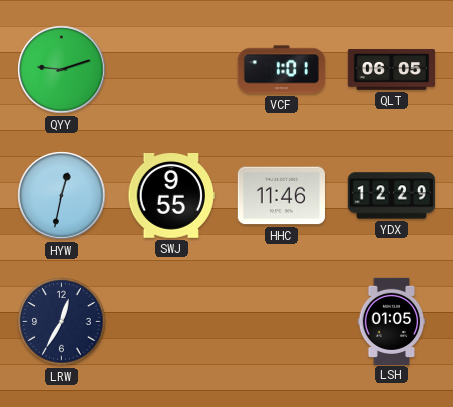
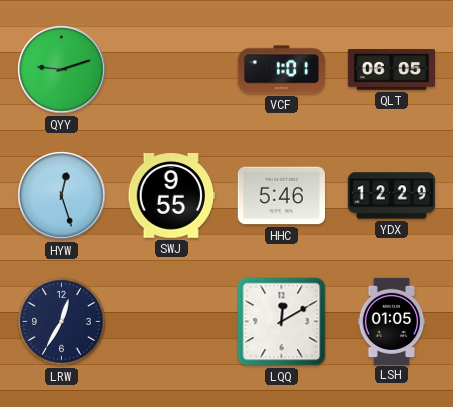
HYW: 12:32 -> 12:27
HHC: 11:46 -> 5:46
LQQ: none -> 12:10
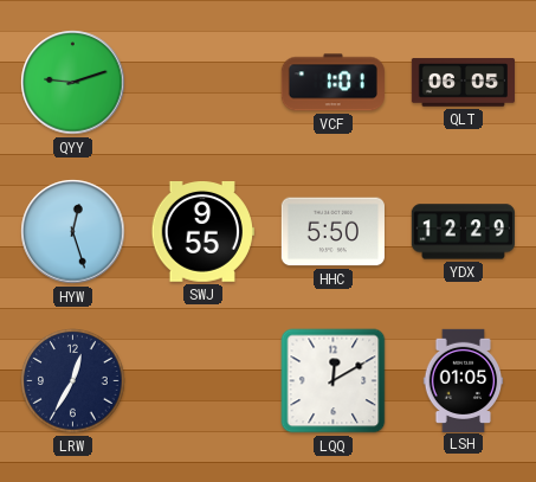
HHC: 5:46 -> 5:50
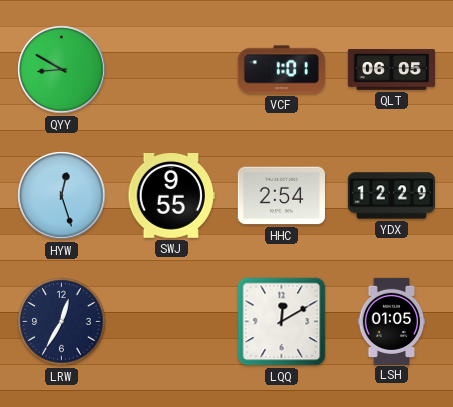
QYY: 9:12 -> 8:50
HHC: 5:50 -> 2:54
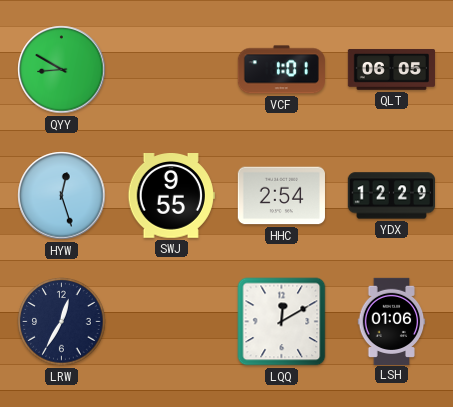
LSH: 01:05 -> 01:06
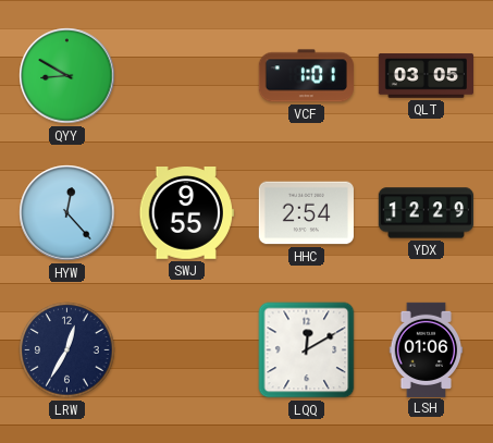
QLT: 06:05 -> 03:05
HYW: 12:27 -> 12:23
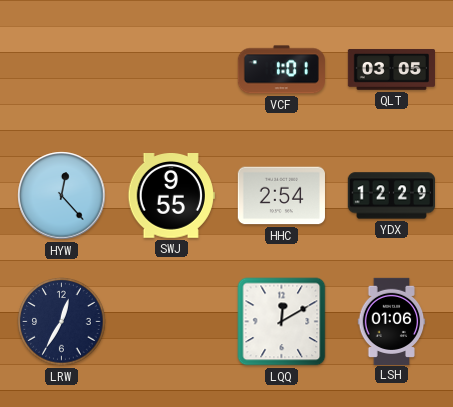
QYY: 8:50 -> none
